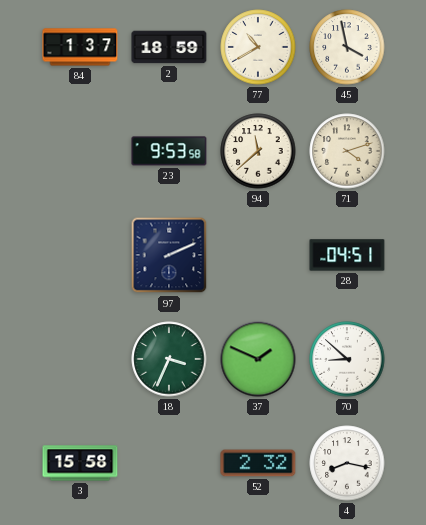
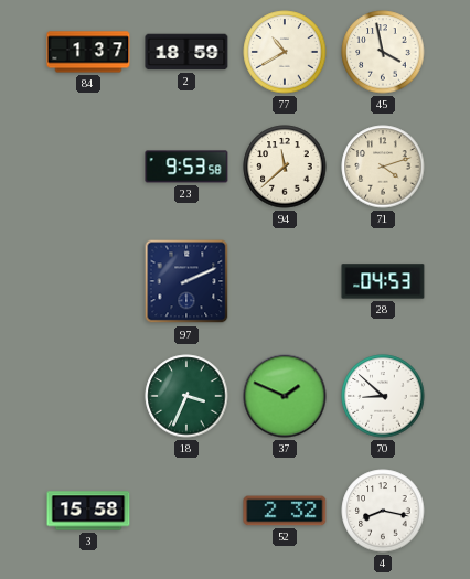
28: 04:51 -> 04:53
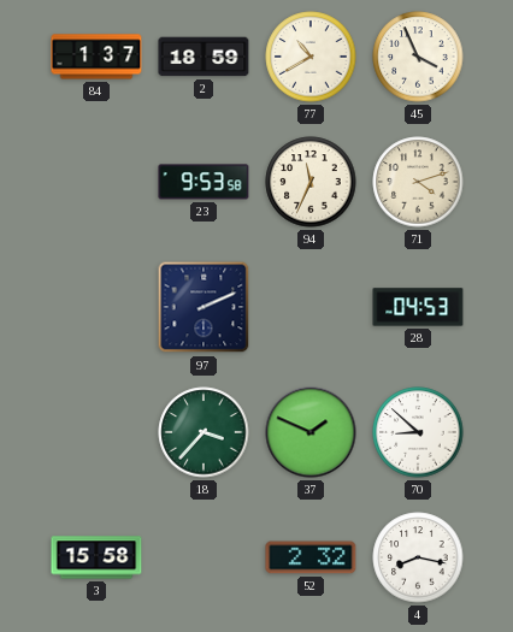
45: 3:58 -> 3:56
94: 11:38 -> 11:34
18: 3:34 -> 3:37
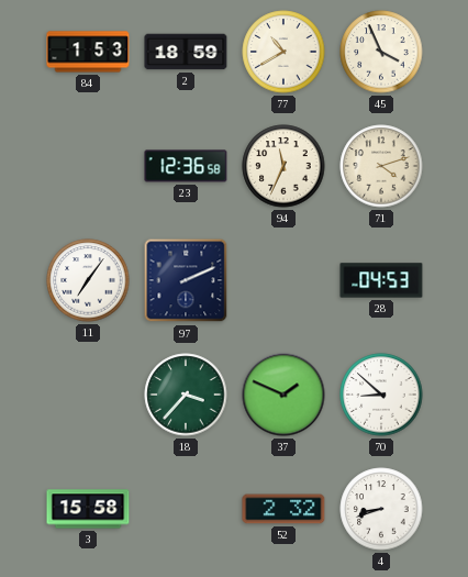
84: 1:37 -> 1:53
23: 9:53 -> 12:36
11: none -> 7:06
4: 8:17 -> 8:42
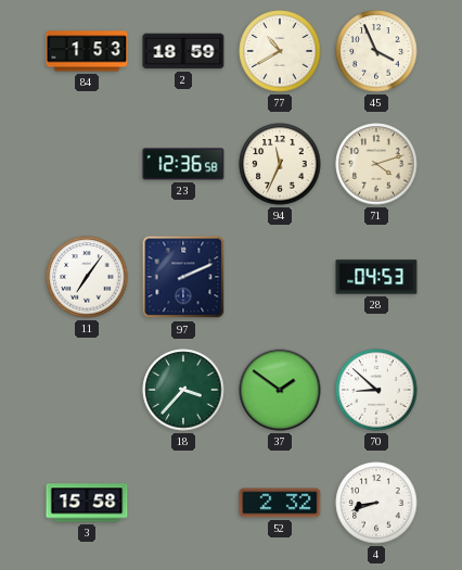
37: 1:49 -> 1:51
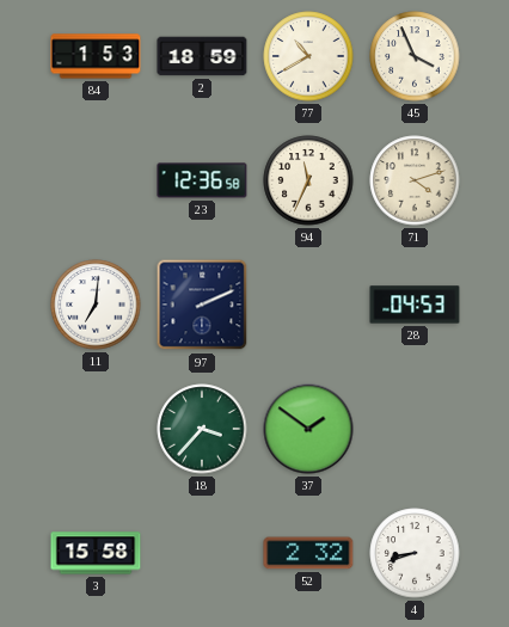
11: 7:06 -> 7:01
70: 8:52 -> none
